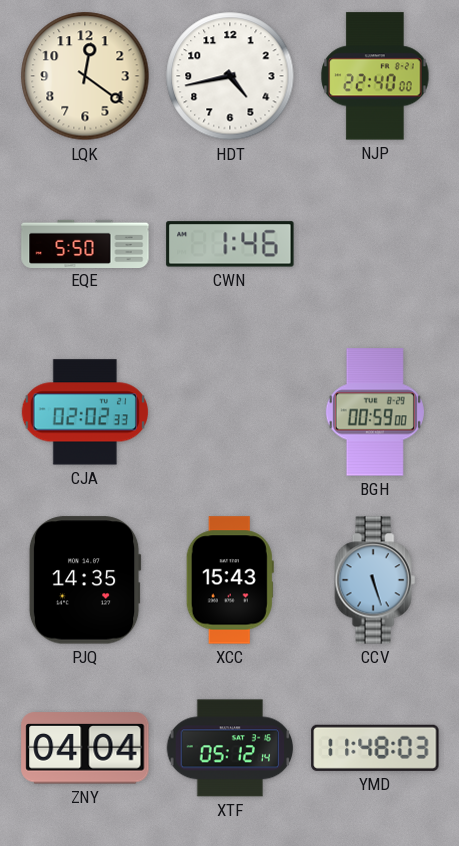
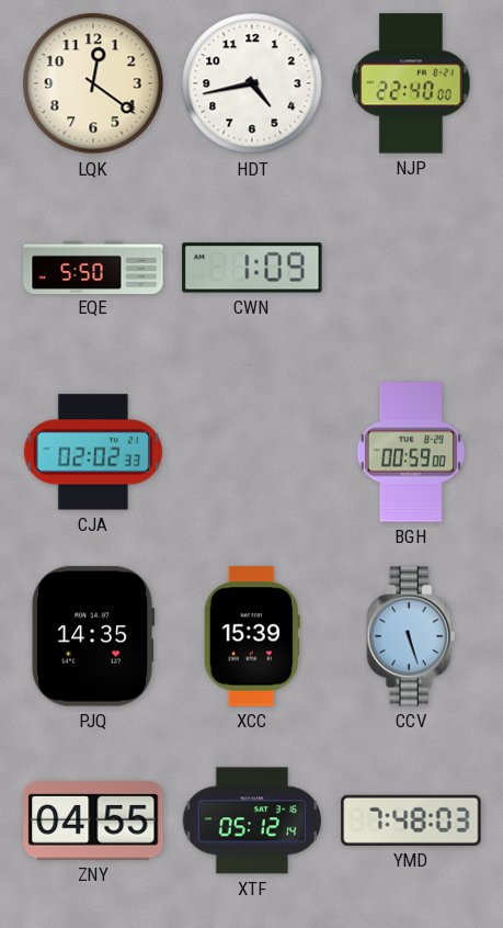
CWN: 1:46 -> 1:09
XCC: 15:43 -> 15:39
ZNY: 04:04 -> 04:55
YMD: 11:48 -> 7:48
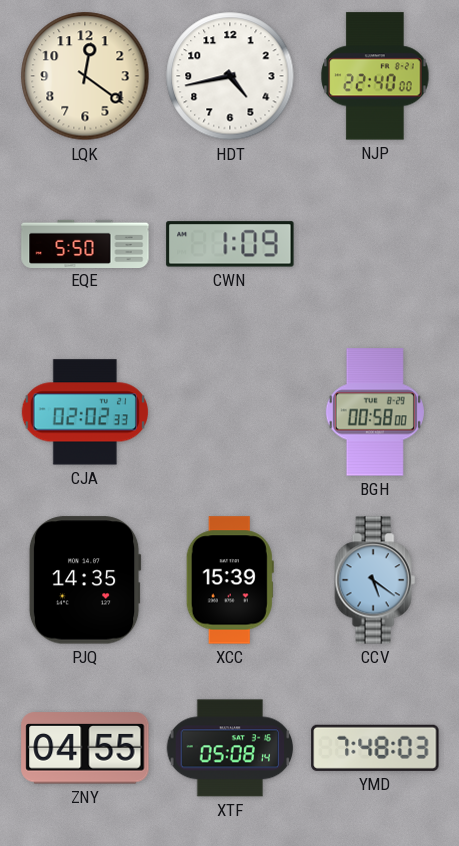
BGH: 00:59 -> 00:58
CCV: 5:27 -> 5:21
XTF: 05:12 -> 05:08
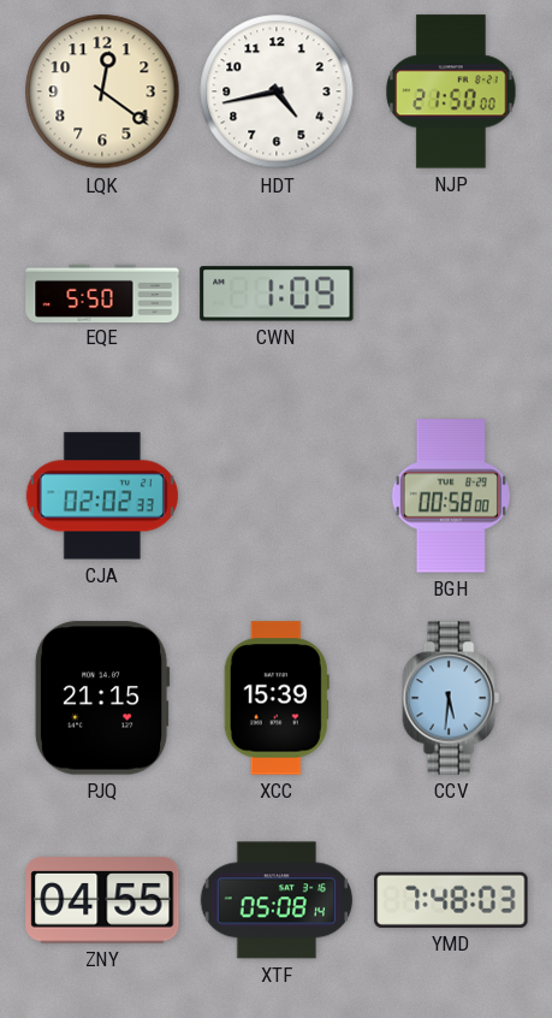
NJP: 22:40 -> 21:50
PJQ: 14:35 -> 21:15
CCV: 5:21 -> 5:31
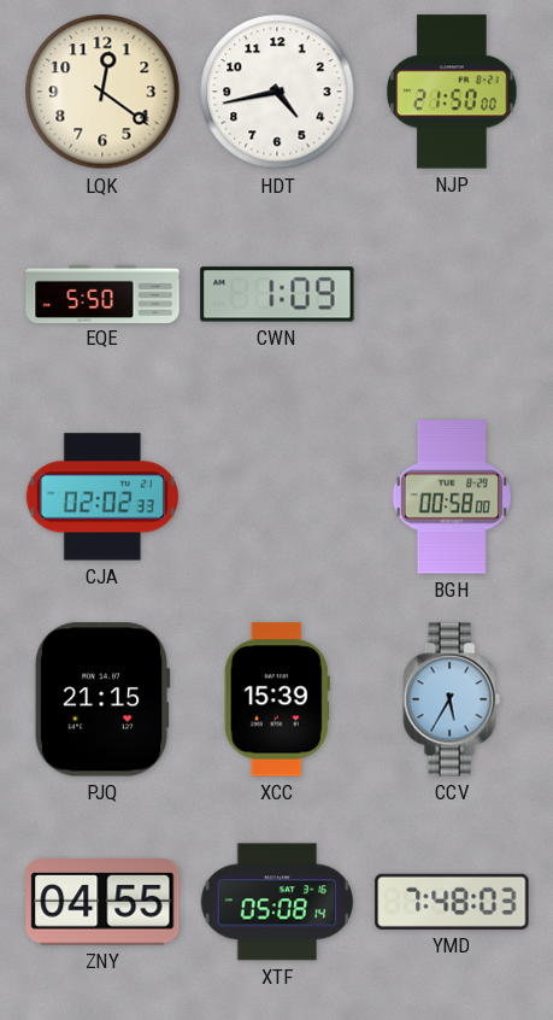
CCV: 5:31 -> 5:35
